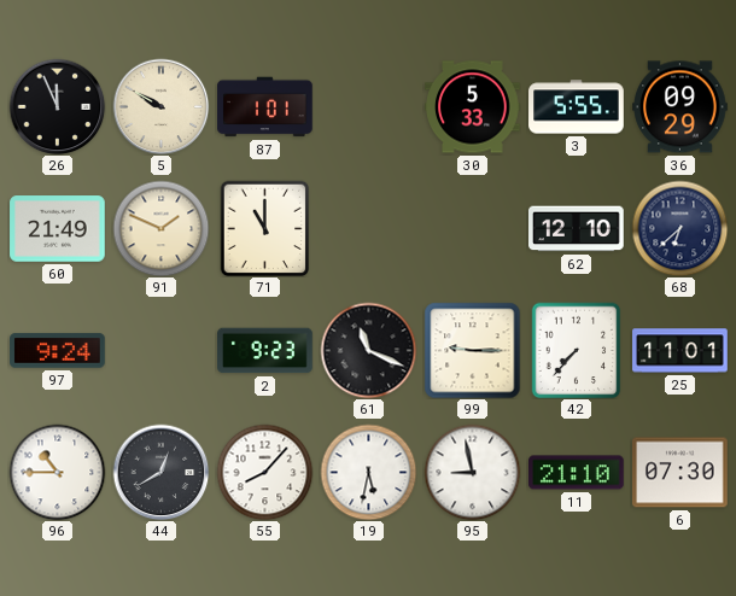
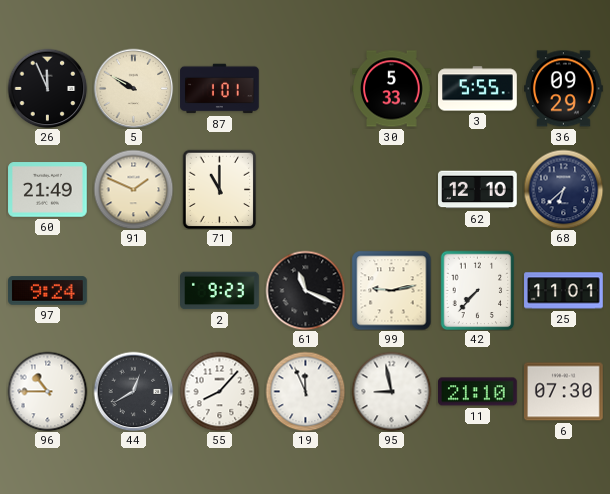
99: 9:15 -> 9:13
19: 5:32 -> 11:56
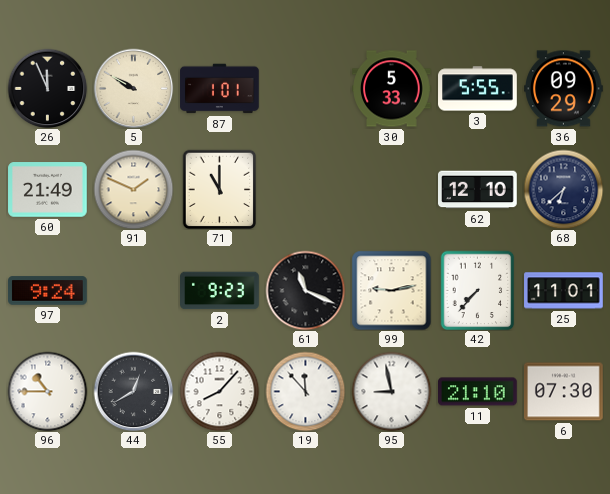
19: 11:56 -> 11:53
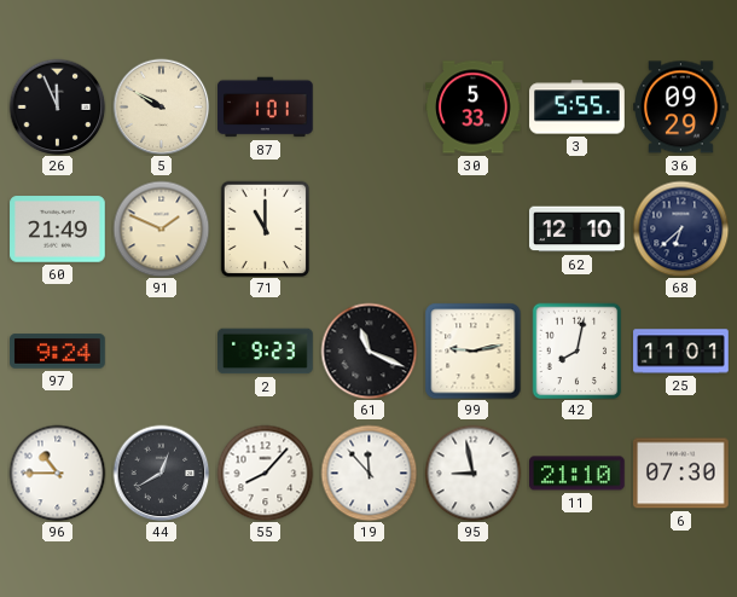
42: 7:37 -> 8:02
